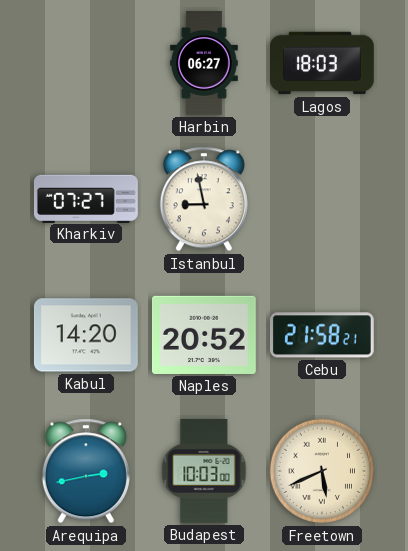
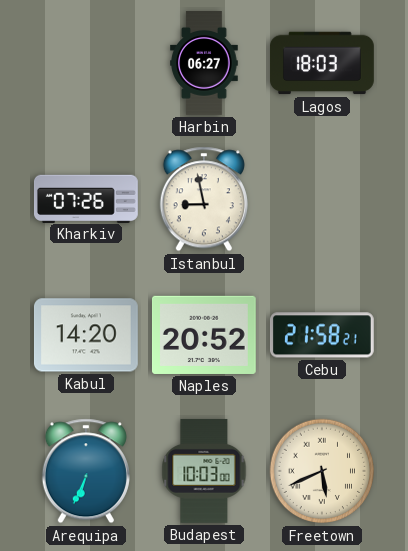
Kharkiv: 07:27 -> 07:26
Arequipa: 2:43 -> 6:34
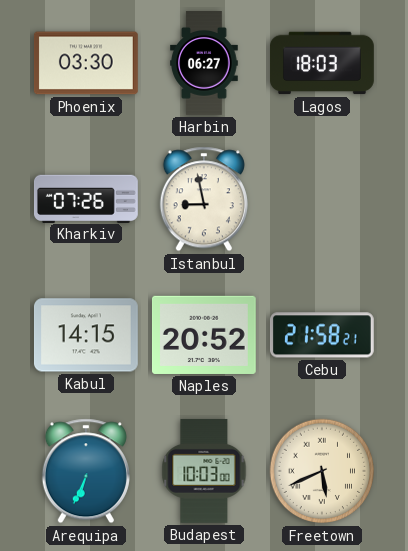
Phoenix: none -> 03:30
Kabul: 14:20 -> 14:15
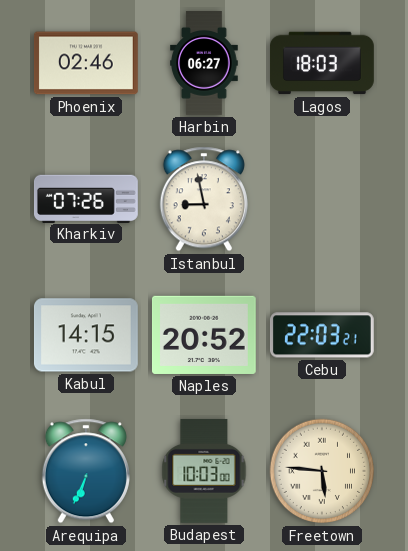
Phoenix: 03:30 -> 02:46
Cebu: 21:58 -> 22:03
Freetown: 5:41 -> 5:46
